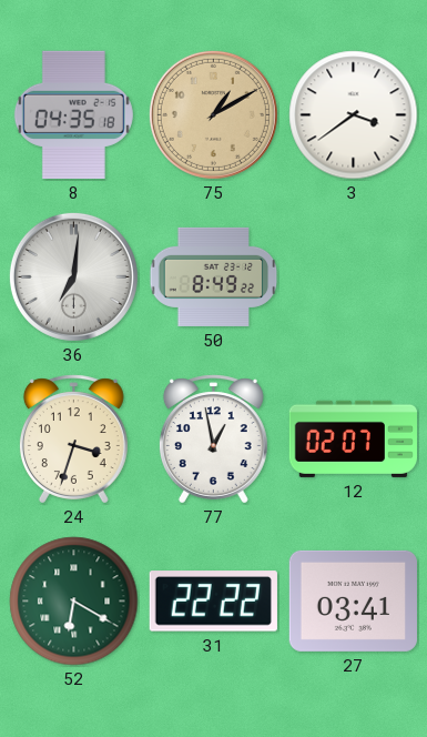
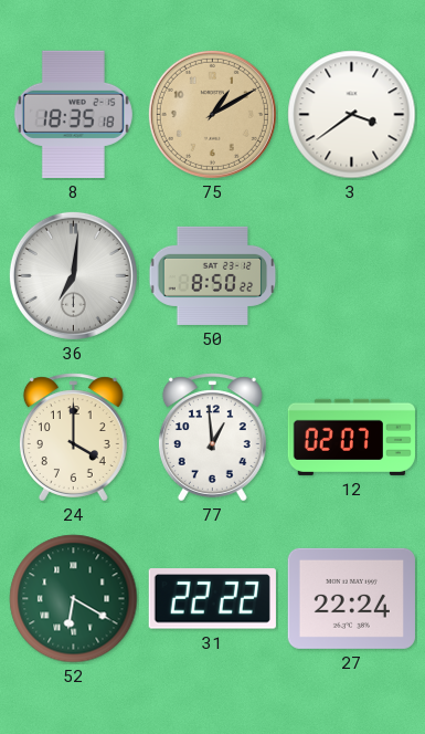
8: 04:35 -> 18:35
50: 8:49 -> 8:50
24: 3:33 -> 4:00
77: 12:58 -> 12:59
27: 03:41 -> 22:24
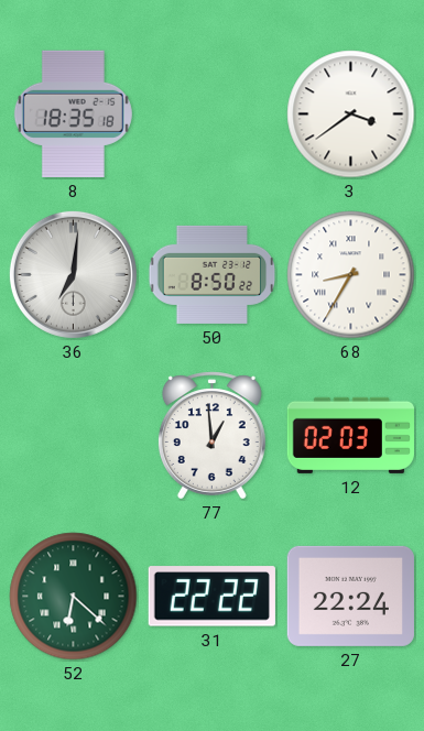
75: 1:10 -> none
68: none -> 8:35
24: 4:00 -> none
12: 02:07 -> 02:03
52: 6:20 -> 6:22
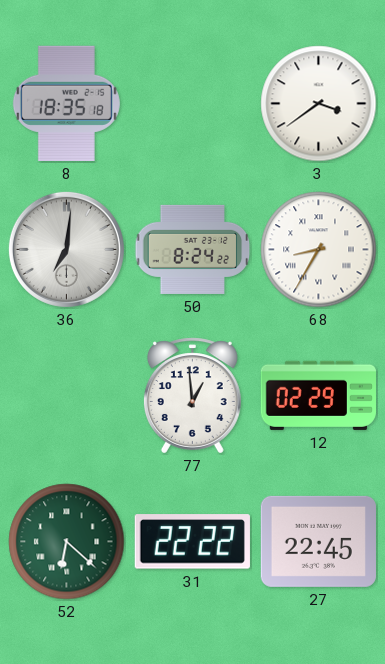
50: 8:50 -> 8:24
12: 02:03 -> 02:29
27: 22:24 -> 22:45
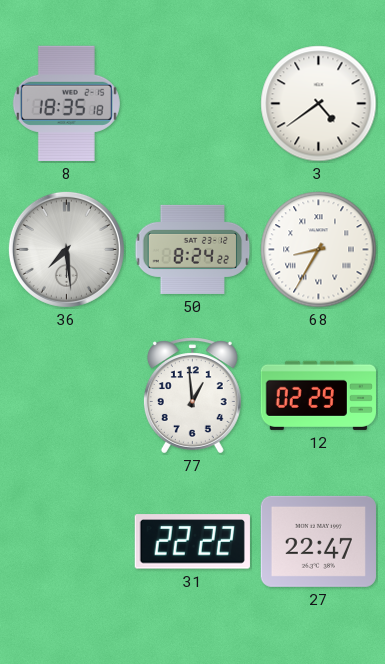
3: 3:39 -> 4:39
36: 7:01 -> 7:29
52: 6:22 -> none
27: 22:45 -> 22:47
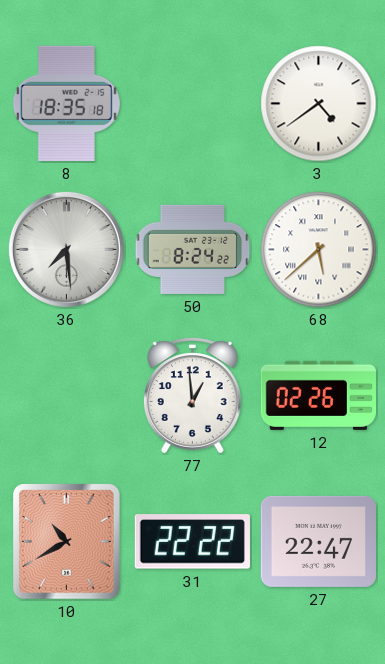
68: 8:35 -> 5:38
12: 02:29 -> 02:26
10: none -> 10:40
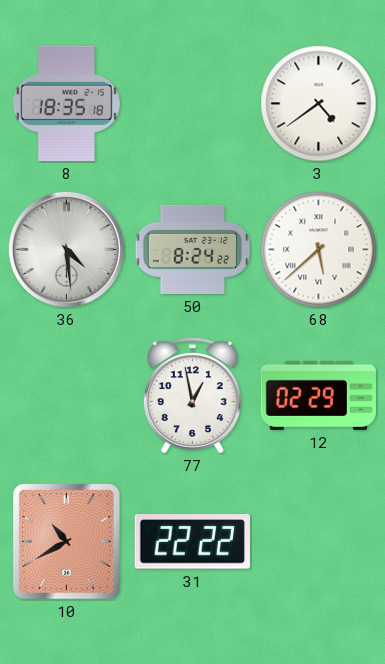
36: 7:29 -> 4:29
77: 12:59 -> 12:58
12: 02:26 -> 02:29
27: 22:47 -> none
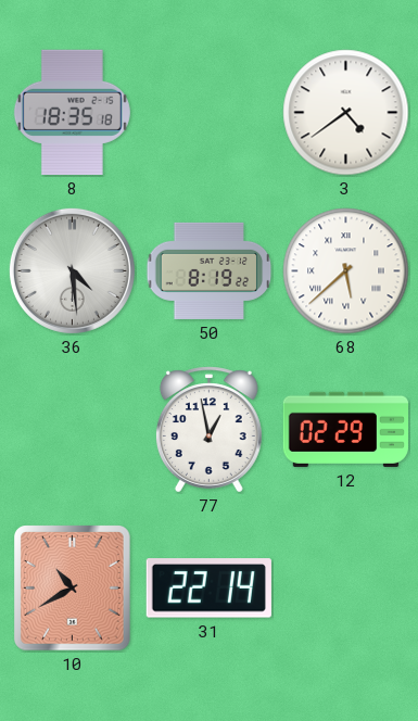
50: 8:24 -> 8:19
31: 22:22 -> 22:14
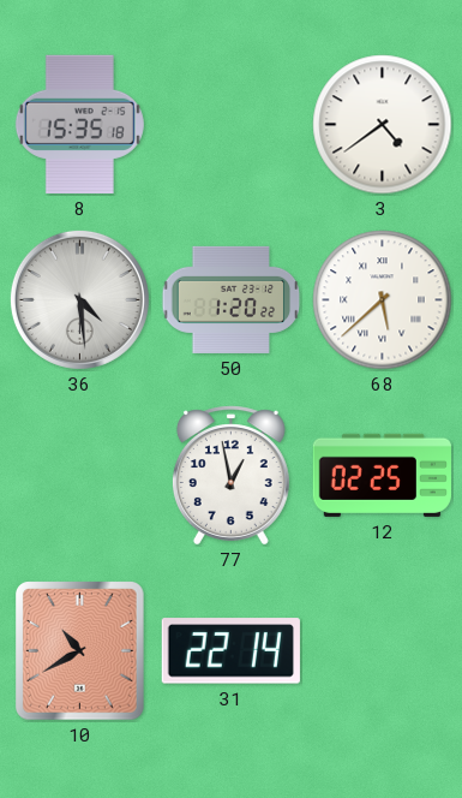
8: 18:35 -> 15:35
50: 8:19 -> 1:20
12: 02:29 -> 02:25
